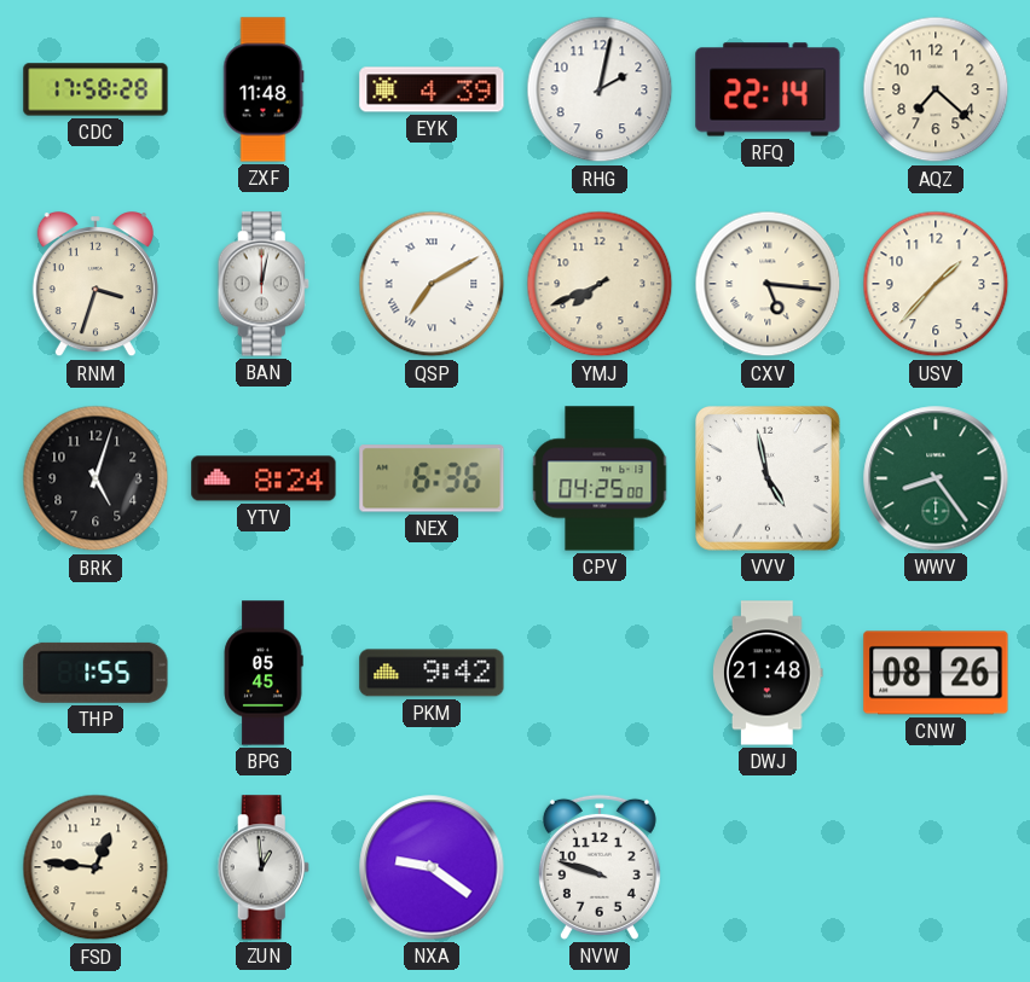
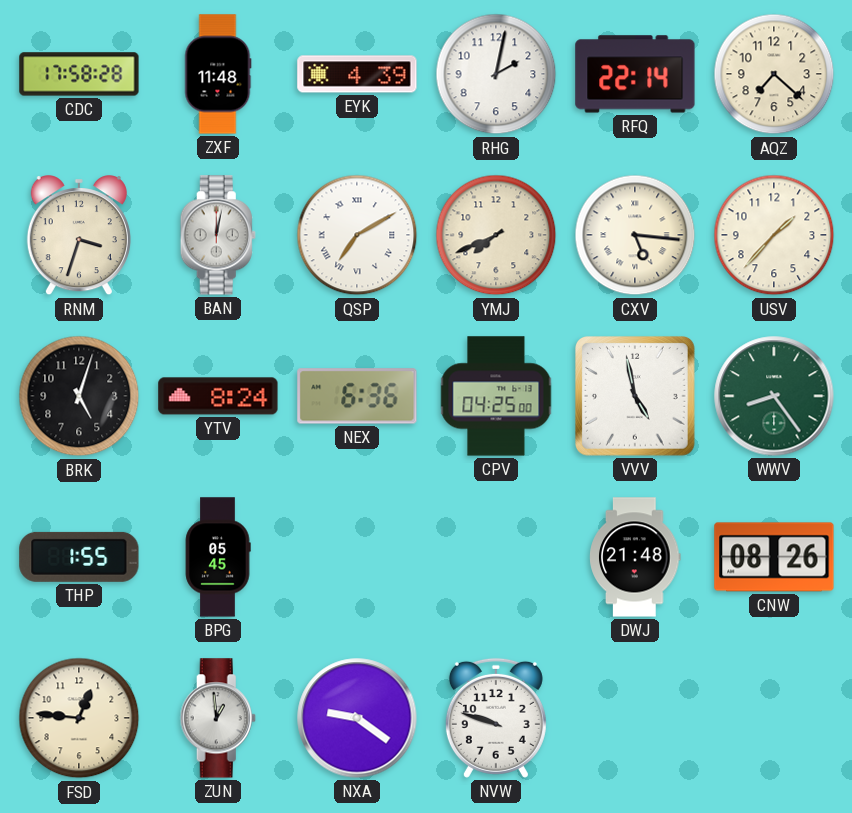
PKM: 9:42 -> none
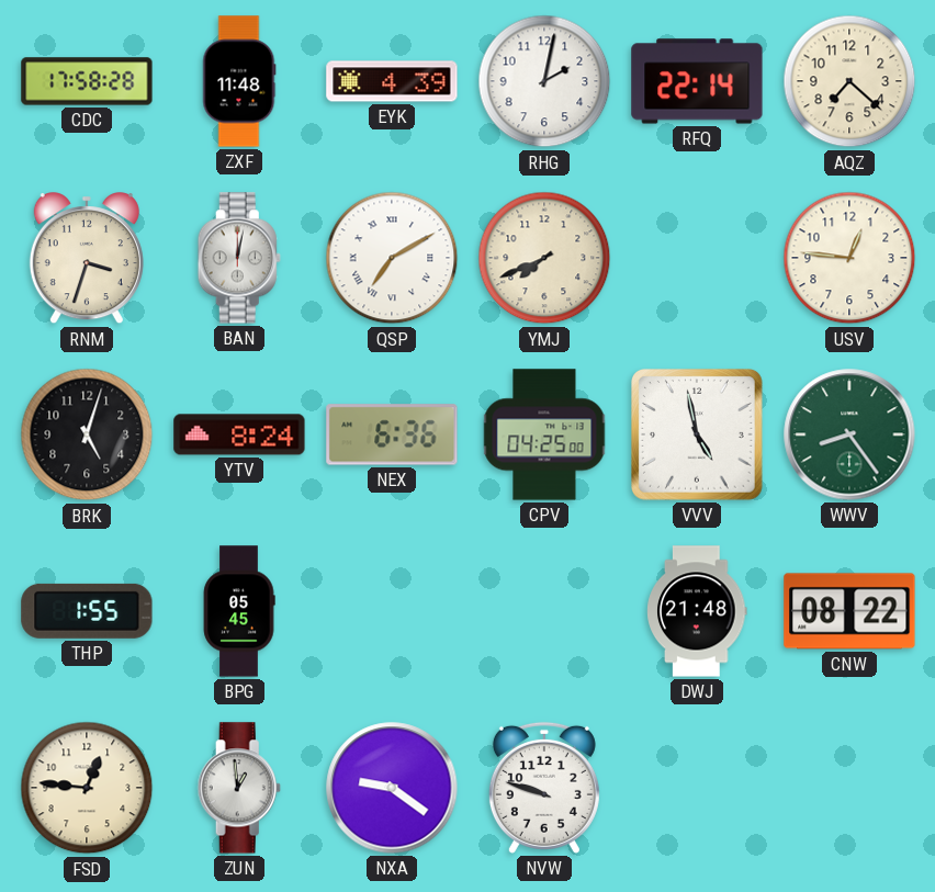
CXV: 5:16 -> none
USV: 1:37 -> 12:46
CNW: 08:26 -> 08:22
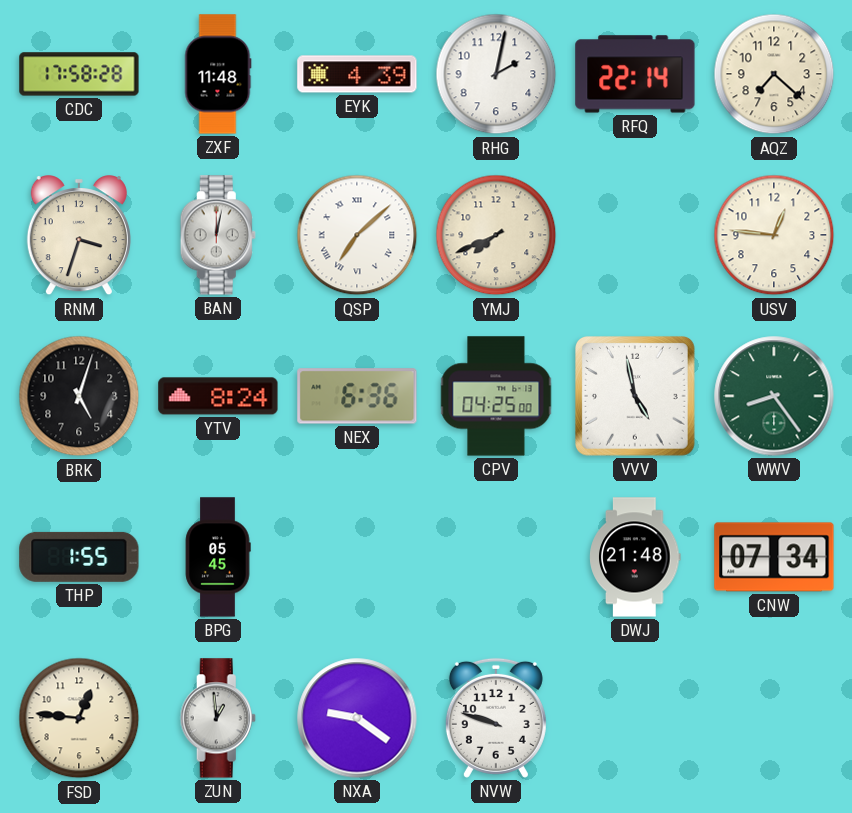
QSP: 7:10 -> 7:08
CNW: 08:22 -> 07:34
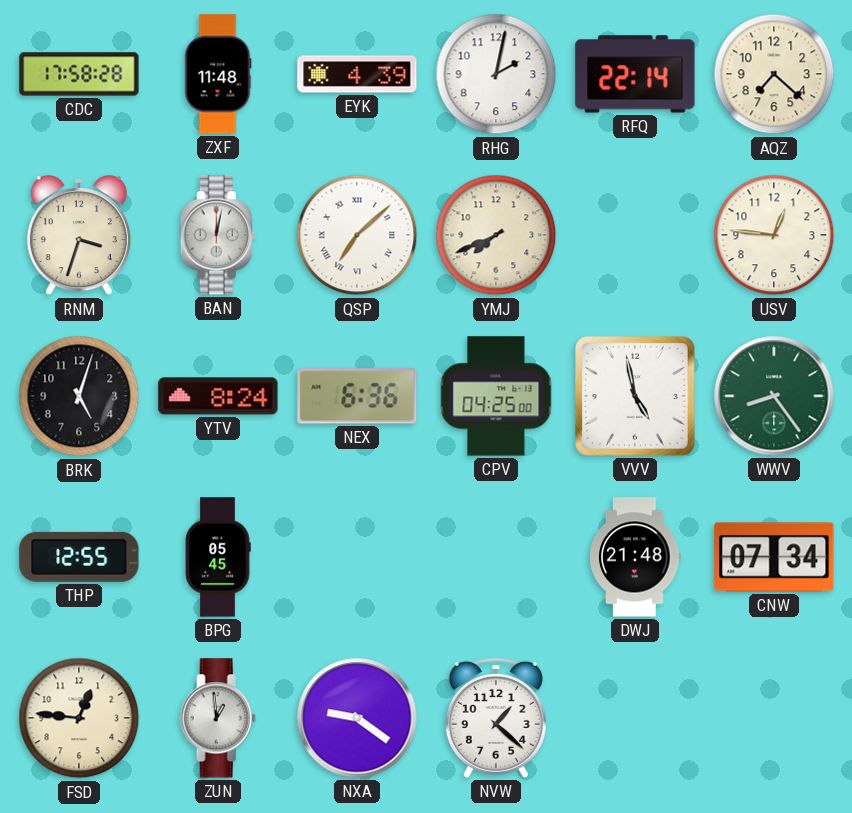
THP: 1:55 -> 12:55
NVW: 9:48 -> 1:22
